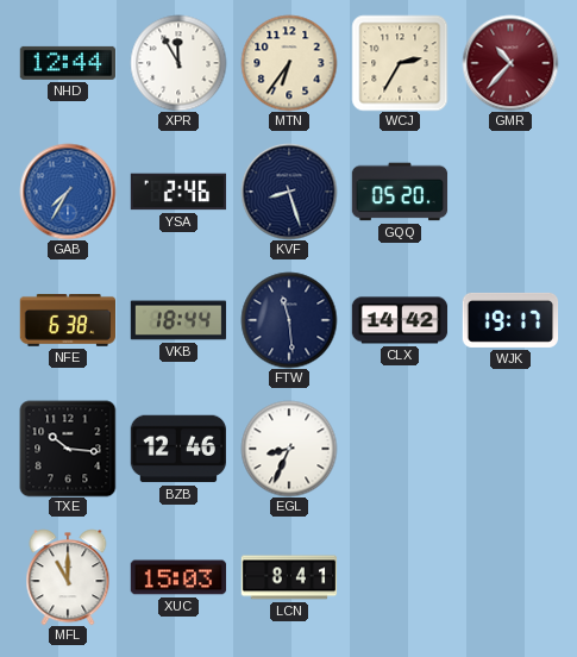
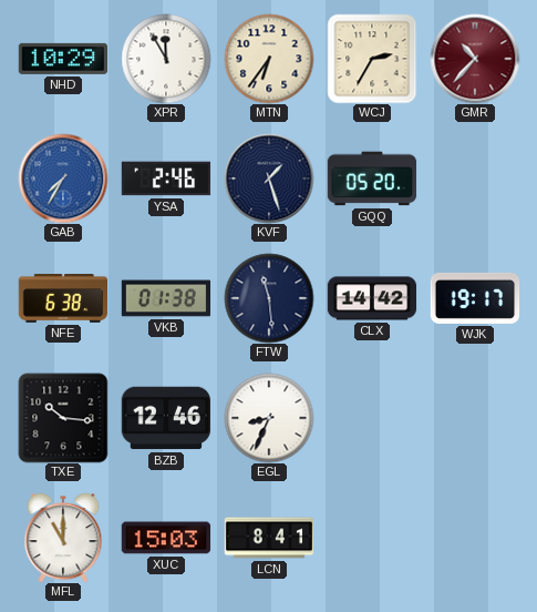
NHD: 12:44 -> 10:29
KVF: 8:27 -> 1:27
VKB: 18:44 -> 01:38
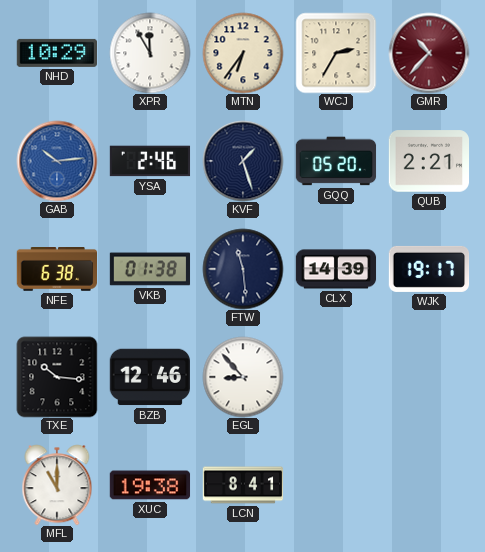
GAB: 7:35 -> 10:14
QUB: none -> 2:21
CLX: 14:42 -> 14:39
EGL: 8:34 -> 8:53
XUC: 15:03 -> 19:38
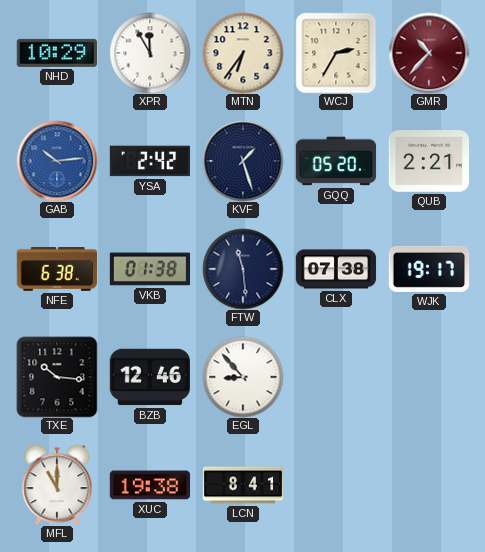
YSA: 2:46 -> 2:42
CLX: 14:39 -> 07:38
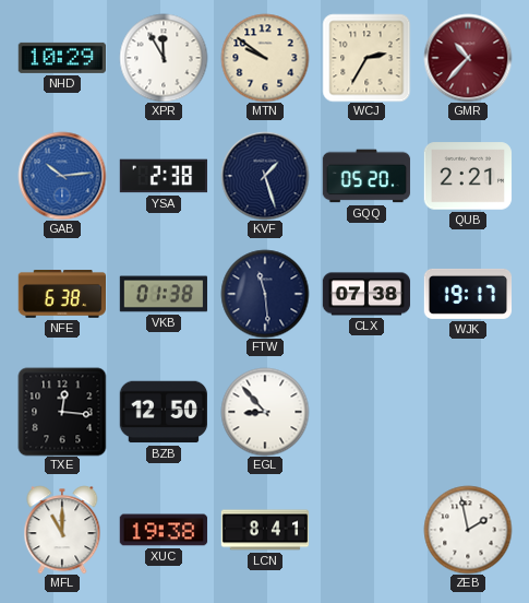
MTN: 6:36 -> 9:51
YSA: 2:42 -> 2:38
TXE: 10:16 -> 12:16
BZB: 12:46 -> 12:50
ZEB: none -> 1:58
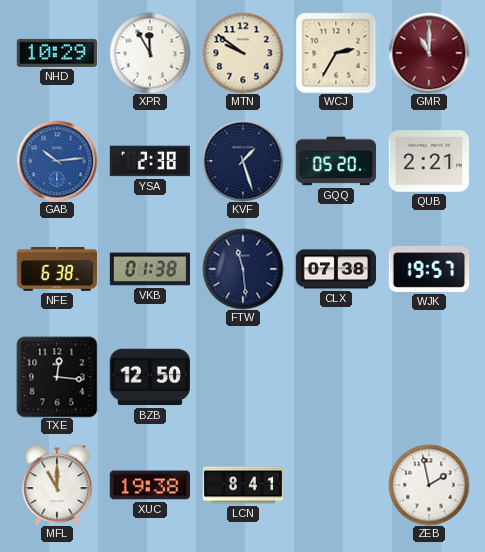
GMR: 10:37 -> 11:00
WJK: 19:17 -> 19:57
EGL: 8:53 -> none
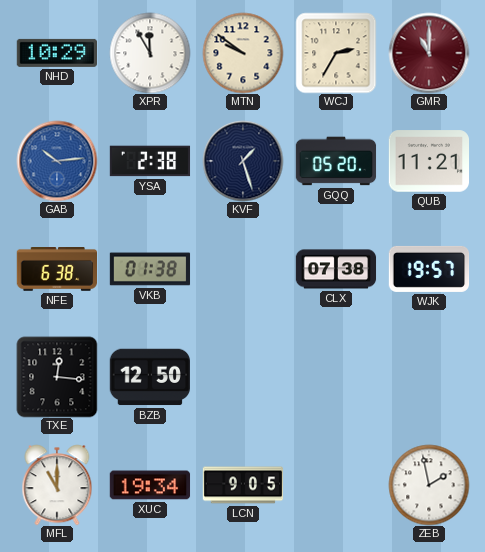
QUB: 2:21 -> 11:21
FTW: 11:29 -> none
XUC: 19:38 -> 19:34
LCN: 8:41 -> 9:05
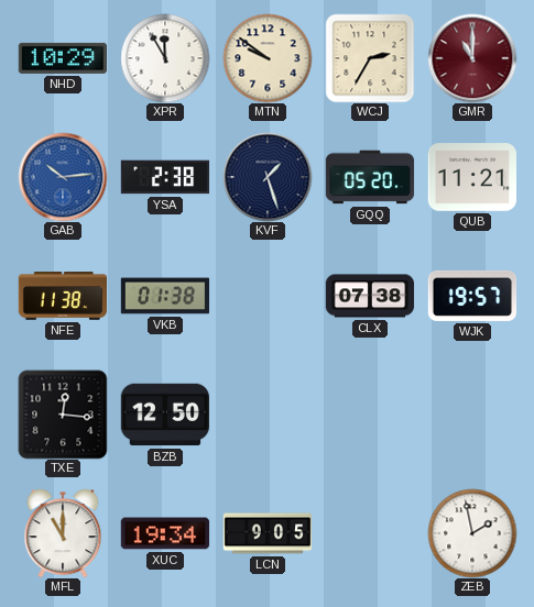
NFE: 6:38 -> 11:38
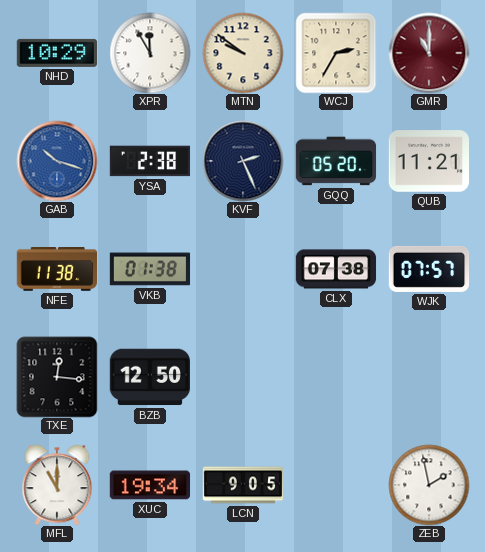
GAB: 10:14 -> 10:18
KVF: 1:27 -> 2:26
WJK: 19:57 -> 07:57
